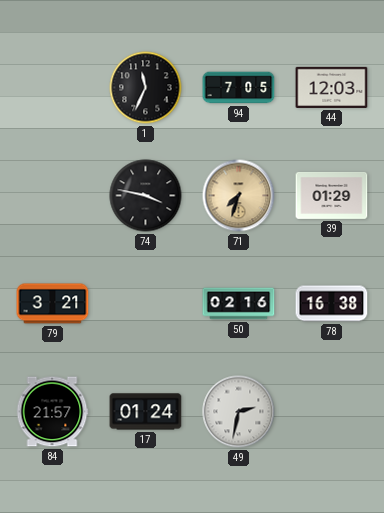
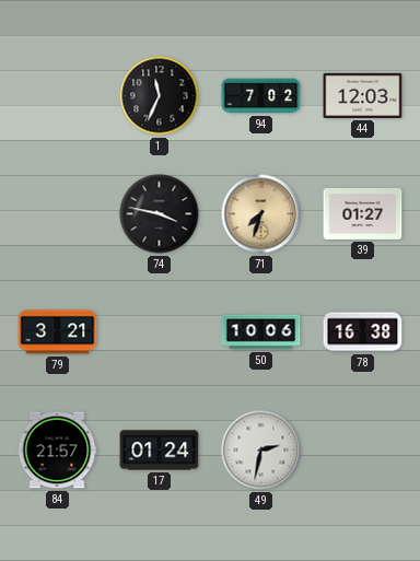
94: 7:05 -> 7:02
39: 01:29 -> 01:27
50: 02:16 -> 10:06
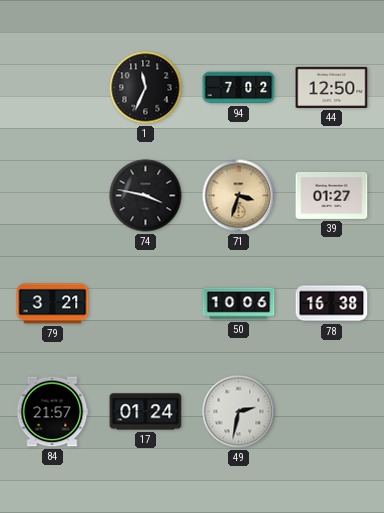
44: 12:03 -> 12:50
71: 7:33 -> 3:33
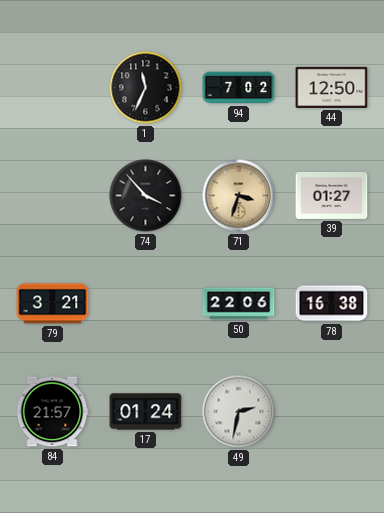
74: 3:47 -> 3:53
50: 10:06 -> 22:06
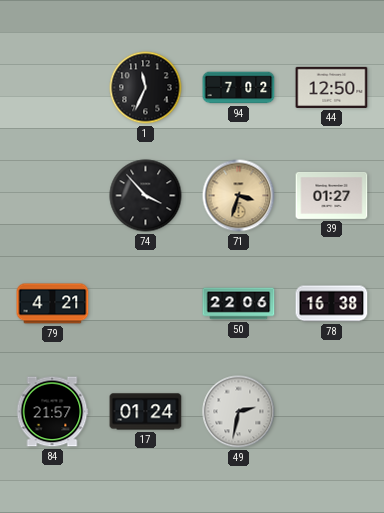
79: 3:21 -> 4:21
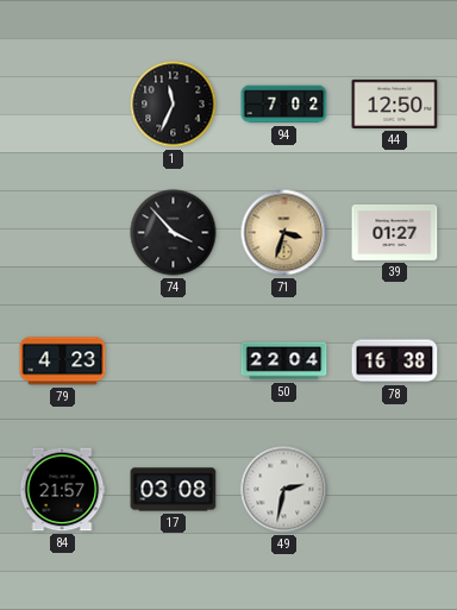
79: 4:21 -> 4:23
50: 22:06 -> 22:04
17: 01:24 -> 03:08
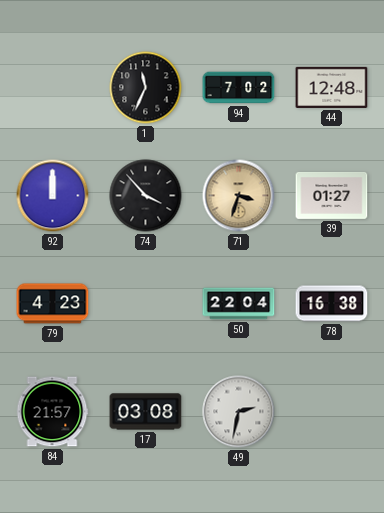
44: 12:50 -> 12:48
92: none -> 12:00
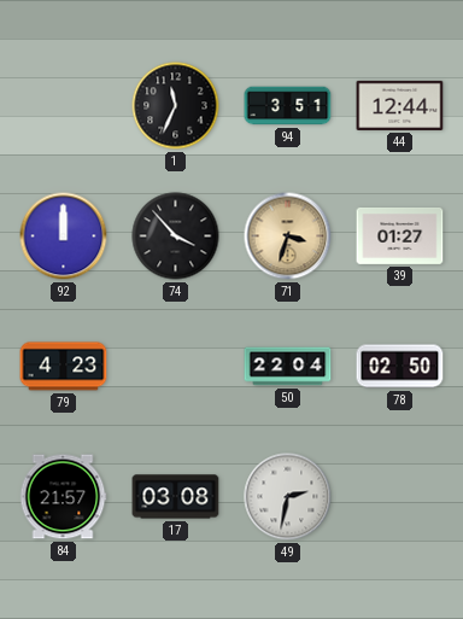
94: 7:02 -> 3:51
44: 12:48 -> 12:44
78: 16:38 -> 02:50
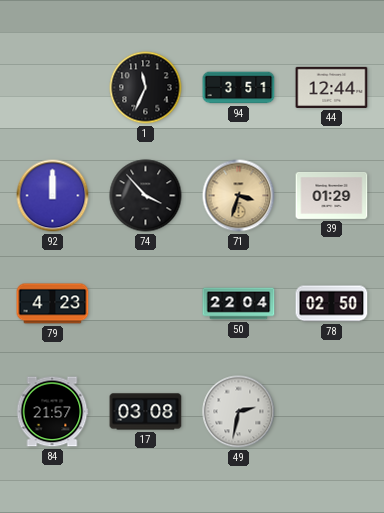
39: 01:27 -> 01:29
